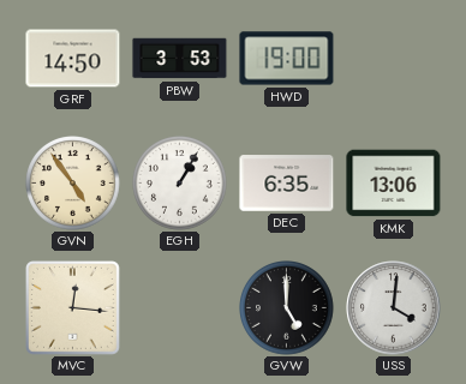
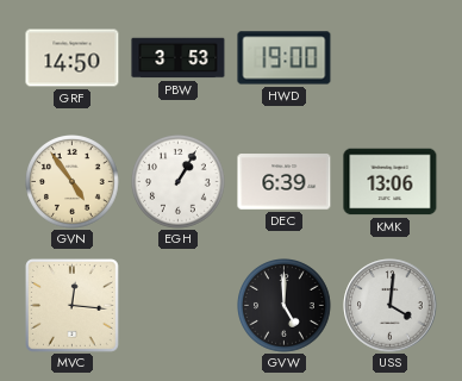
DEC: 6:35 -> 6:39
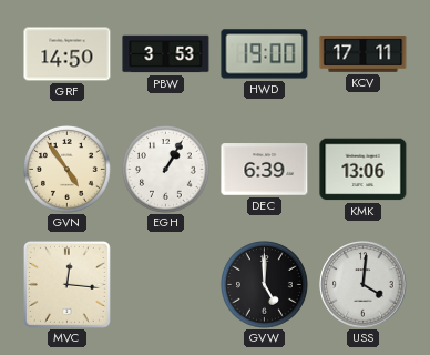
KCV: none -> 17:11
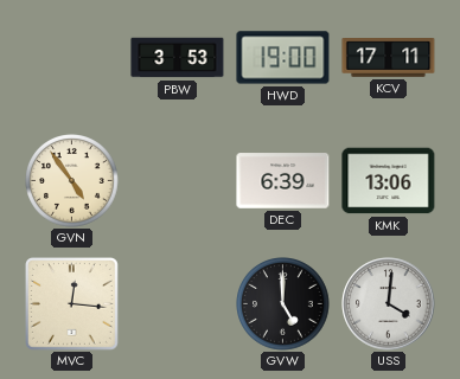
GRF: 14:50 -> none
EGH: 1:05 -> none
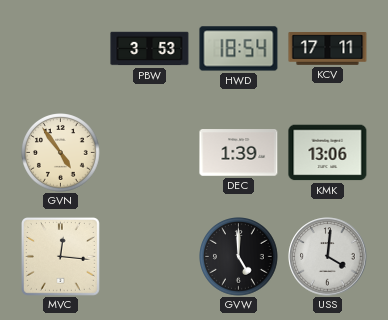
HWD: 19:00 -> 18:54
DEC: 6:39 -> 1:39
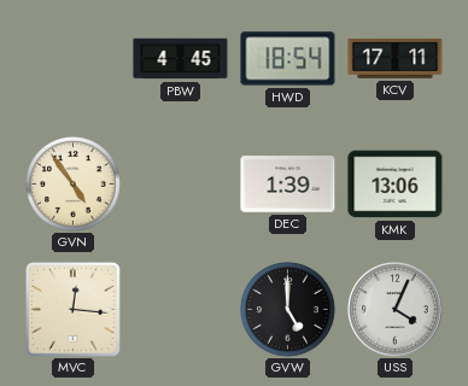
PBW: 3:53 -> 4:45
USS: 4:01 -> 4:04
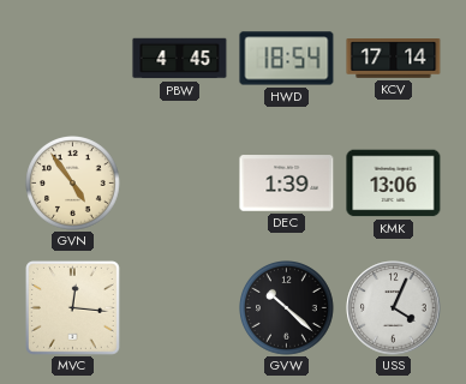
KCV: 17:11 -> 17:14
GVW: 5:00 -> 10:22
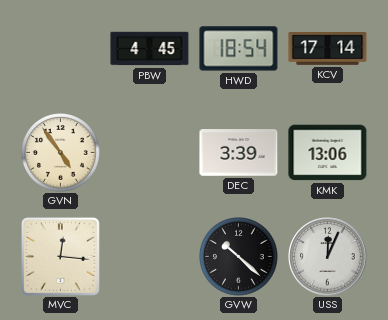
DEC: 1:39 -> 3:39
USS: 4:04 -> 12:04
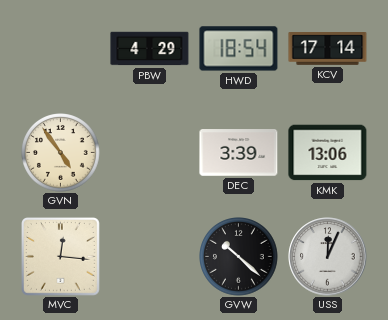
PBW: 4:45 -> 4:29
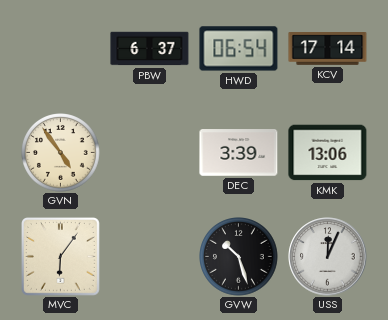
PBW: 4:29 -> 6:37
HWD: 18:54 -> 06:54
MVC: 12:16 -> 6:06
GVW: 10:22 -> 10:27
